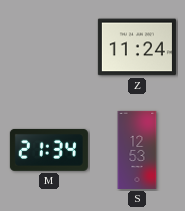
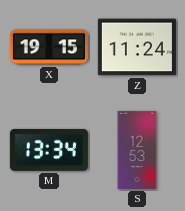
X: none -> 19:15
M: 21:34 -> 13:34
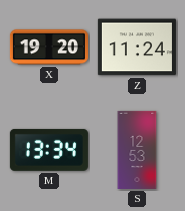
X: 19:15 -> 19:20
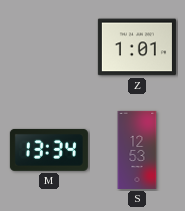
X: 19:20 -> none
Z: 11:24 -> 1:01
